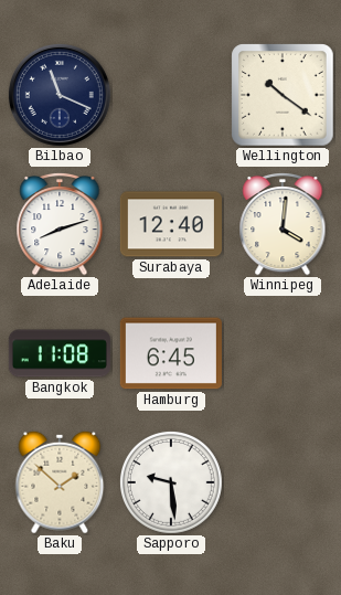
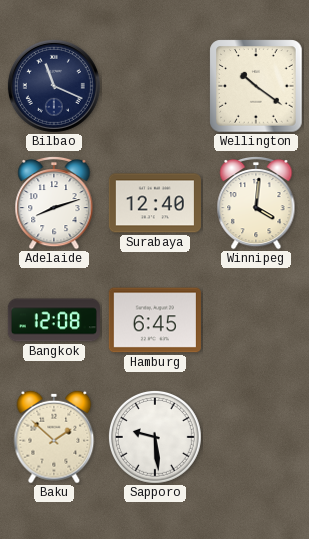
Bangkok: 11:08 -> 12:08
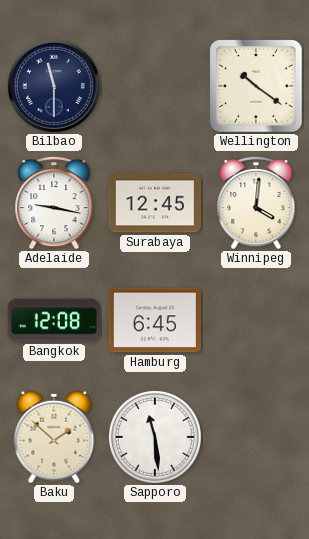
Bilbao: 11:19 -> 11:30
Adelaide: 8:12 -> 9:17
Surabaya: 12:40 -> 12:45
Sapporo: 9:29 -> 11:29
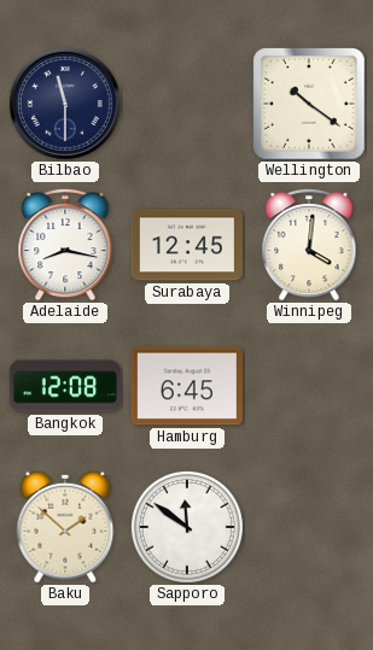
Adelaide: 9:17 -> 8:17
Sapporo: 11:29 -> 11:51
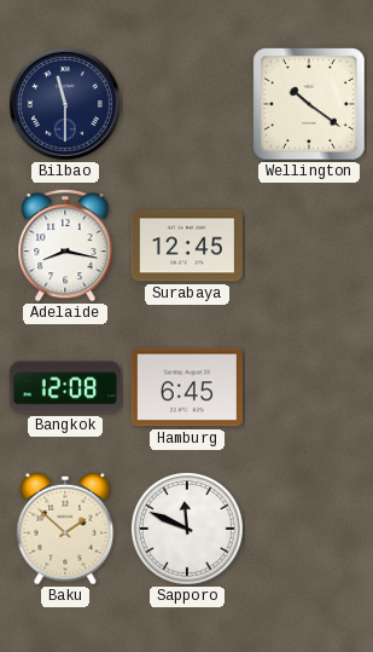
Winnipeg: 4:01 -> none
Sapporo: 11:51 -> 11:49
